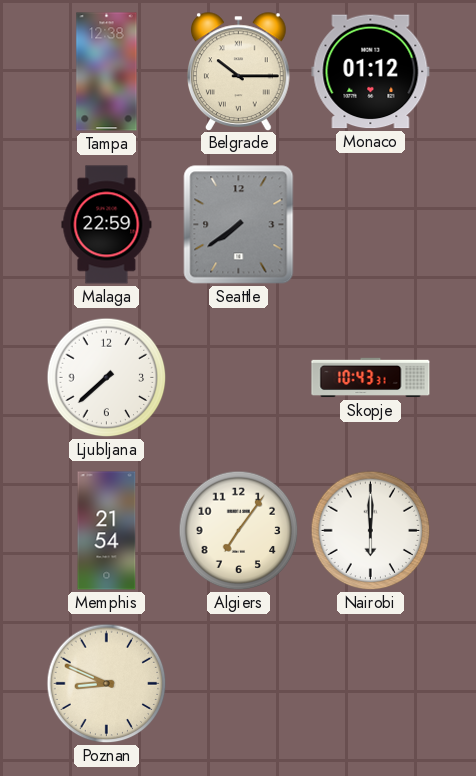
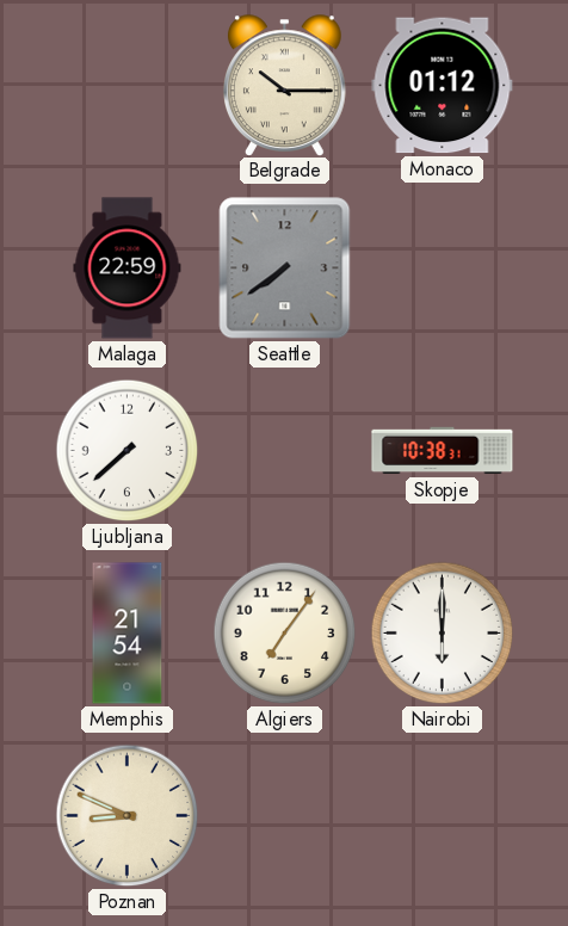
Tampa: 12:38 -> none
Skopje: 10:43 -> 10:38
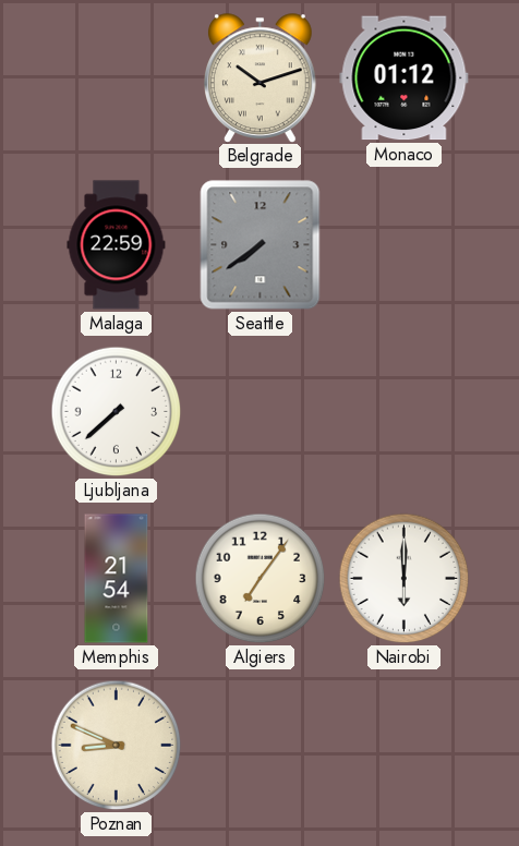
Belgrade: 10:15 -> 10:12
Skopje: 10:38 -> none
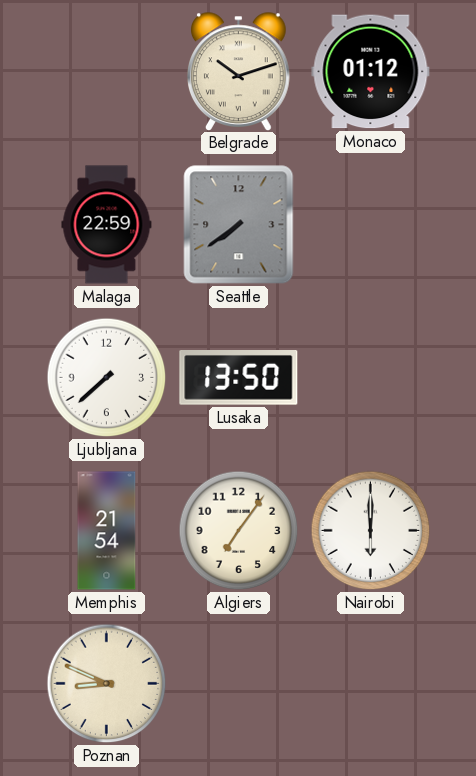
Lusaka: none -> 13:50
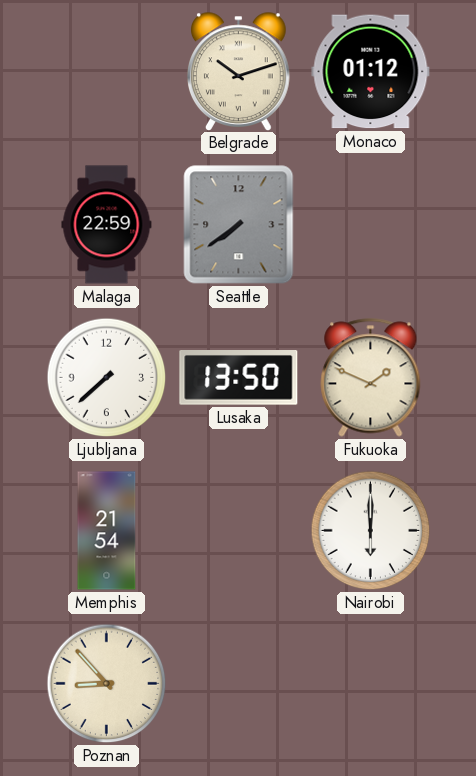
Fukuoka: none -> 1:49
Algiers: 7:06 -> none
Poznan: 8:49 -> 8:53
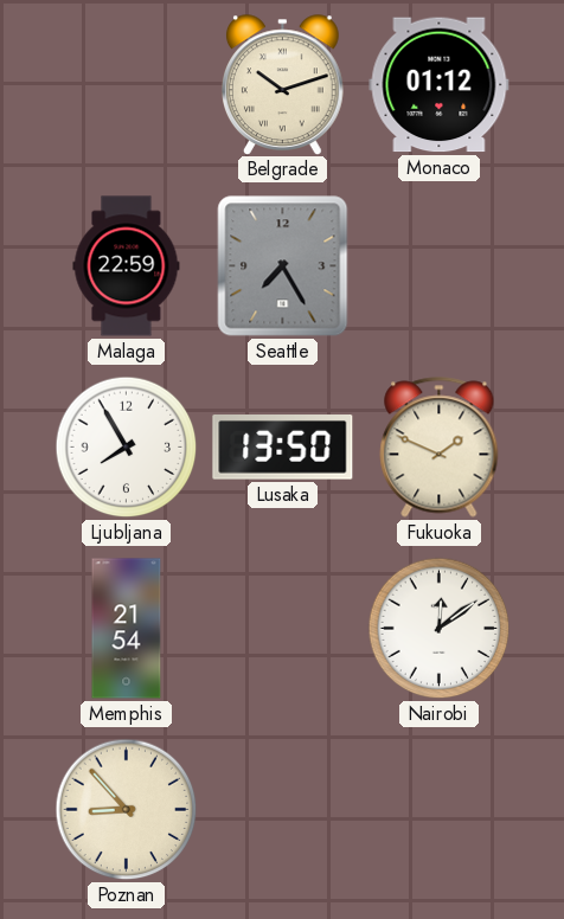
Seattle: 7:39 -> 7:25
Ljubljana: 7:38 -> 7:55
Nairobi: 6:00 -> 12:09
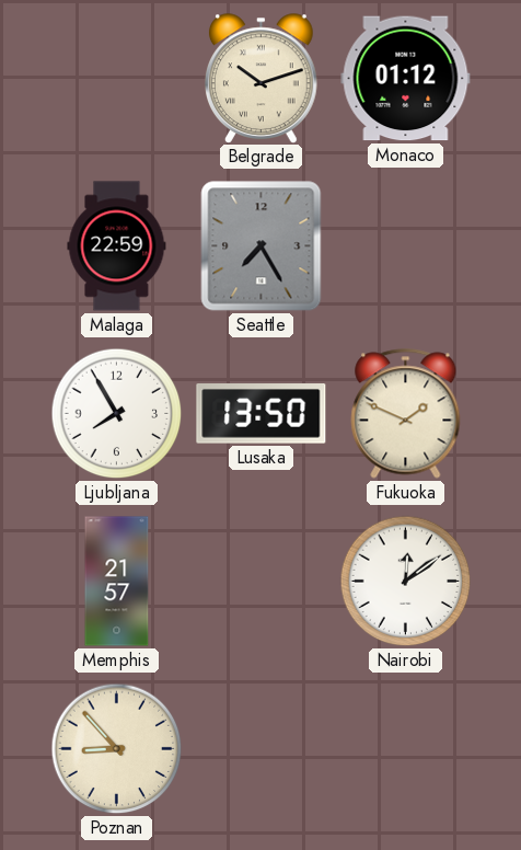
Memphis: 21:54 -> 21:57
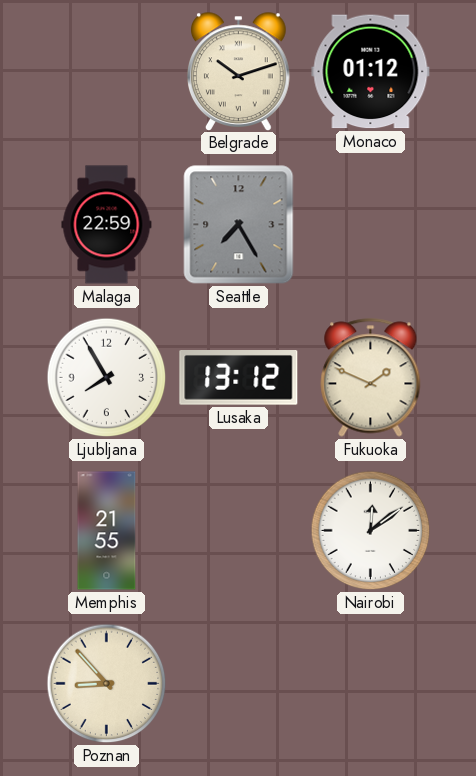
Lusaka: 13:50 -> 13:12
Memphis: 21:57 -> 21:55
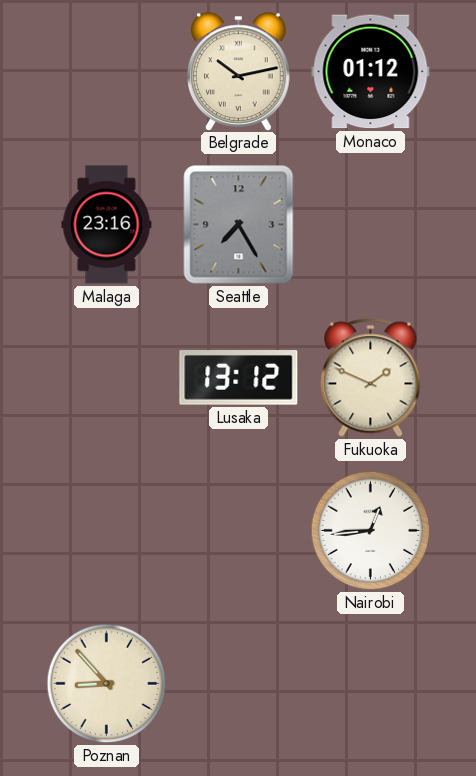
Belgrade: 10:12 -> 10:13
Malaga: 22:59 -> 23:16
Ljubljana: 7:55 -> none
Memphis: 21:55 -> none
Nairobi: 12:09 -> 12:44
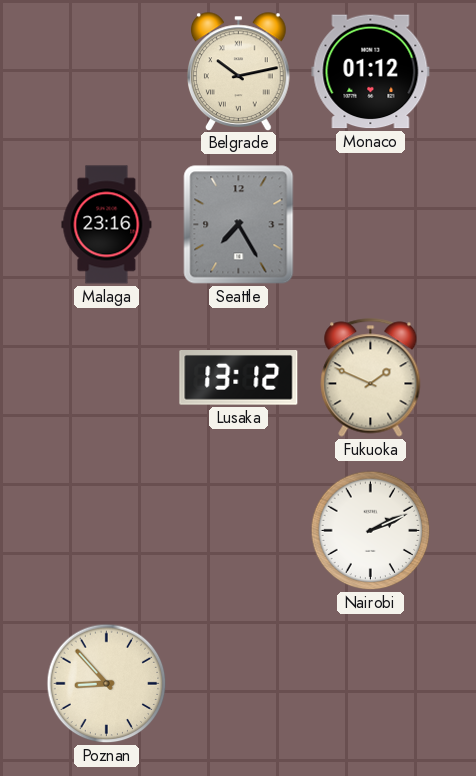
Nairobi: 12:44 -> 2:11
